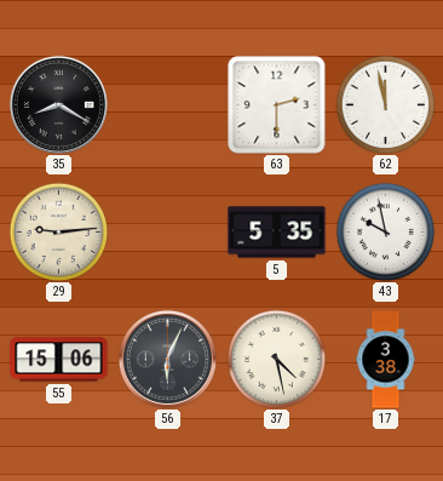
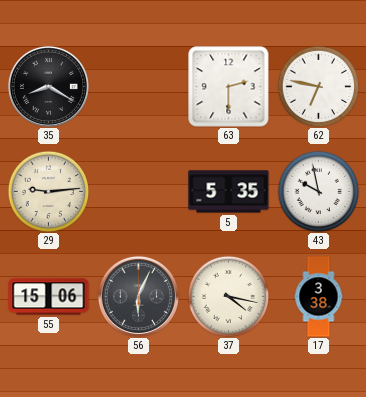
62: 11:58 -> 6:47
37: 4:28 -> 4:17
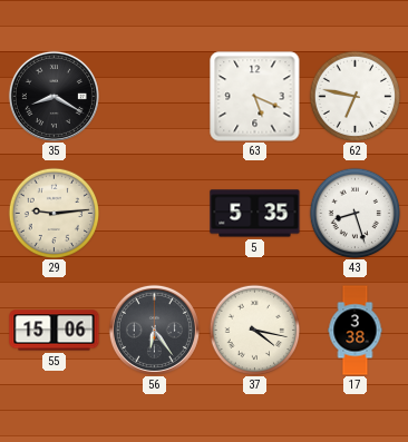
63: 2:30 -> 5:19
43: 9:58 -> 8:27
56: 6:04 -> 6:24
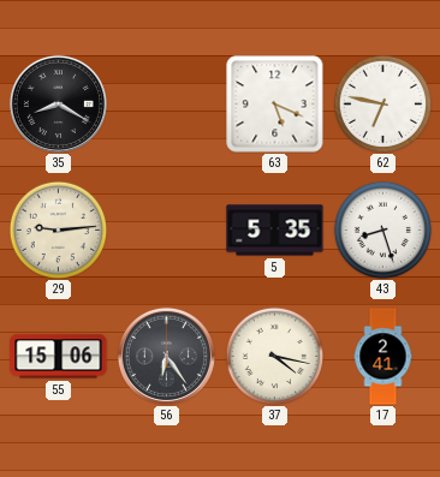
17: 3:38 -> 2:41
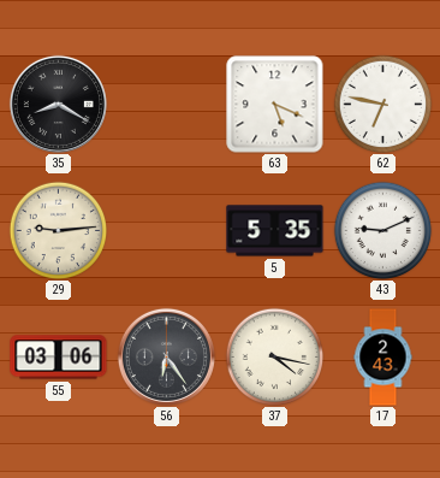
43: 8:27 -> 9:11
55: 15:06 -> 03:06
17: 2:41 -> 2:43
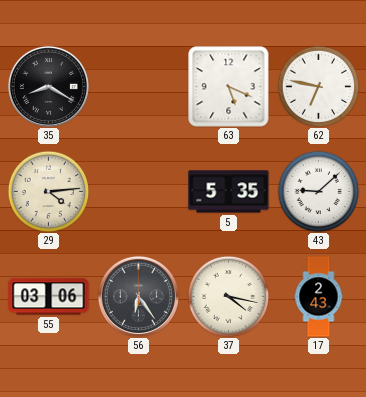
29: 9:14 -> 4:14
43: 9:11 -> 9:08
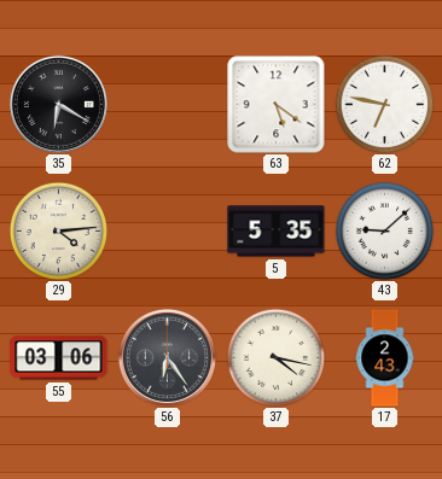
35: 8:20 -> 6:20
63: 5:19 -> 5:21
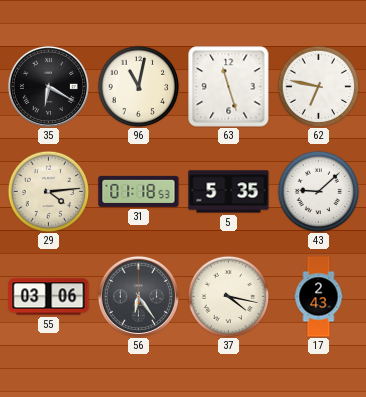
96: none -> 11:02
63: 5:21 -> 11:27
31: none -> 01:18
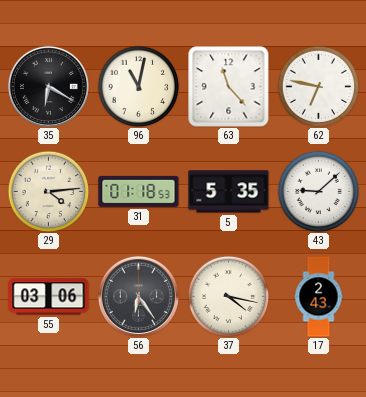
63: 11:27 -> 11:23
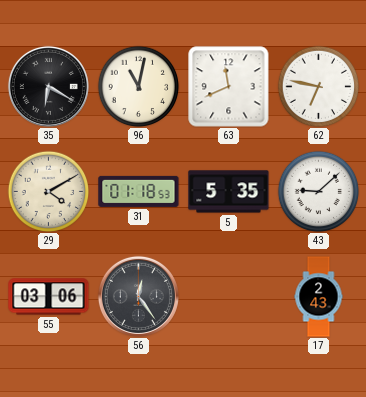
63: 11:23 -> 11:41
29: 4:14 -> 4:10
56: 6:24 -> 12:24
37: 4:17 -> none
